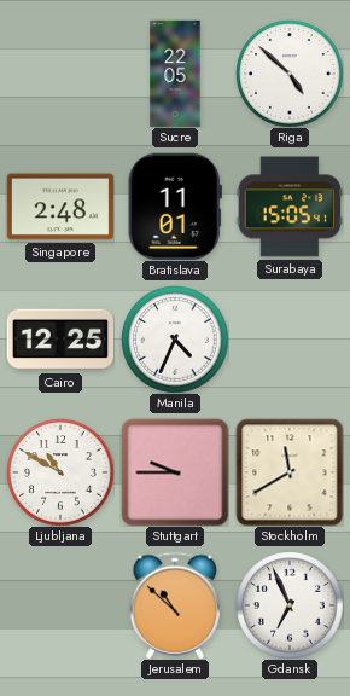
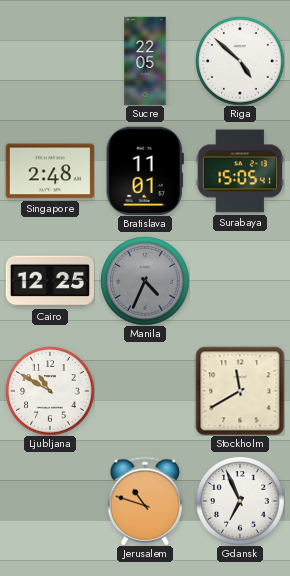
Manila dial: white -> grey
Stuttgart: 9:45 -> none
Jerusalem: 10:52 -> 10:48
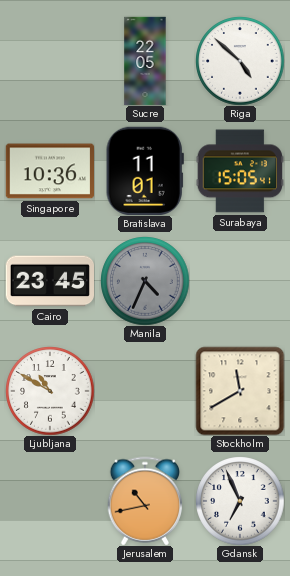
Singapore: 2:48 -> 10:36
Cairo: 12:25 -> 23:45
Jerusalem: 10:48 -> 10:43
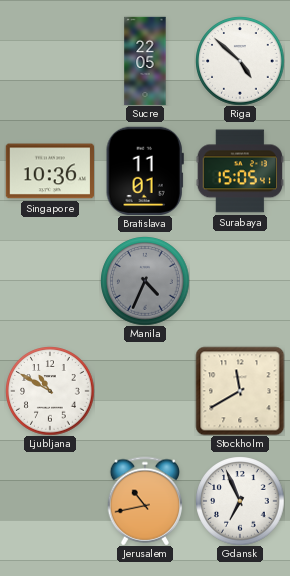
Cairo: 23:45 -> none
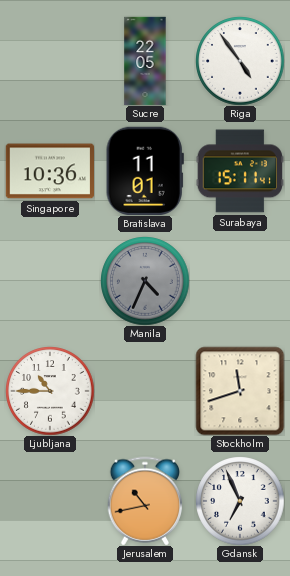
Riga: 4:52 -> 4:54
Surabaya: 15:05 -> 15:11
Ljubljana: 10:50 -> 10:45
Stockholm: 11:40 -> 11:42
